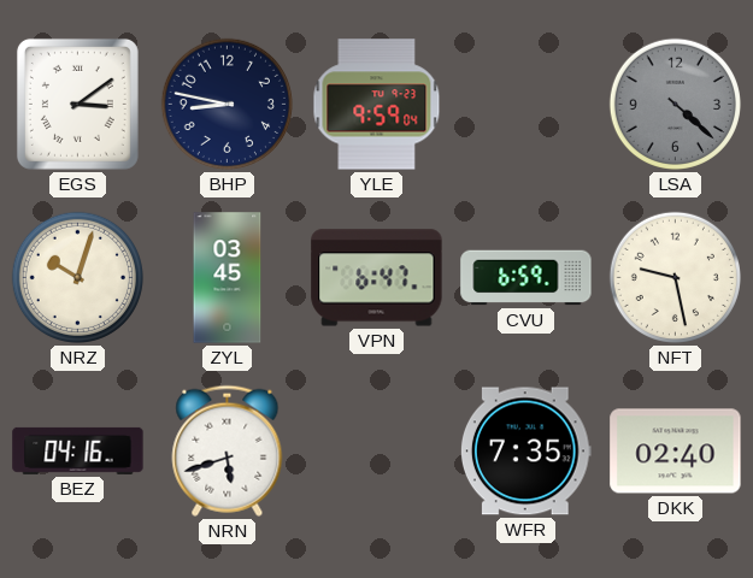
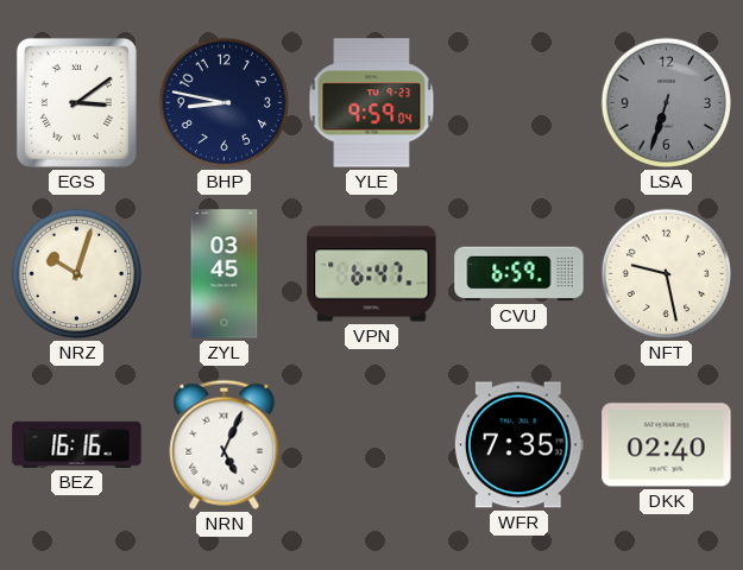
LSA: 4:22 -> 6:33
BEZ: 04:16 -> 16:16
NRN: 5:42 -> 5:04
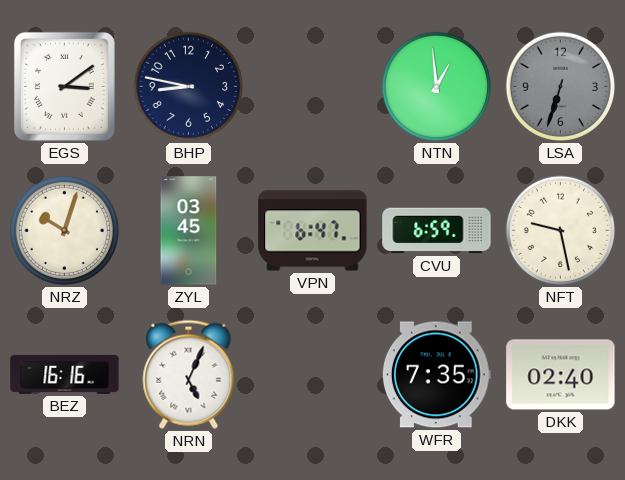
YLE: 9:59 -> none
NTN: none -> 12:59
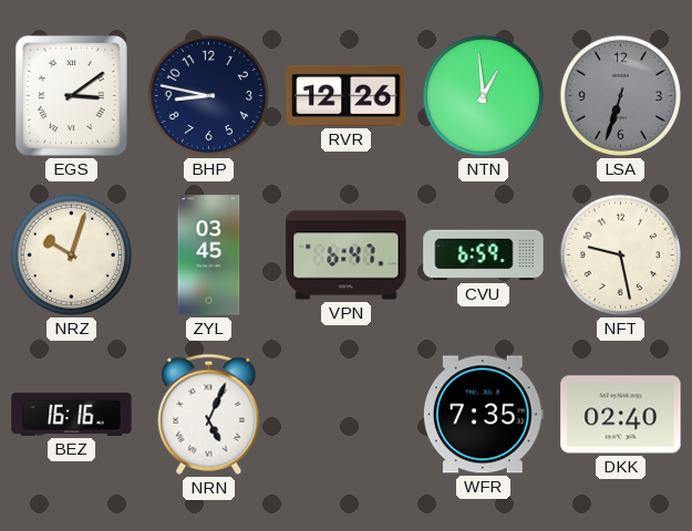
RVR: none -> 12:26
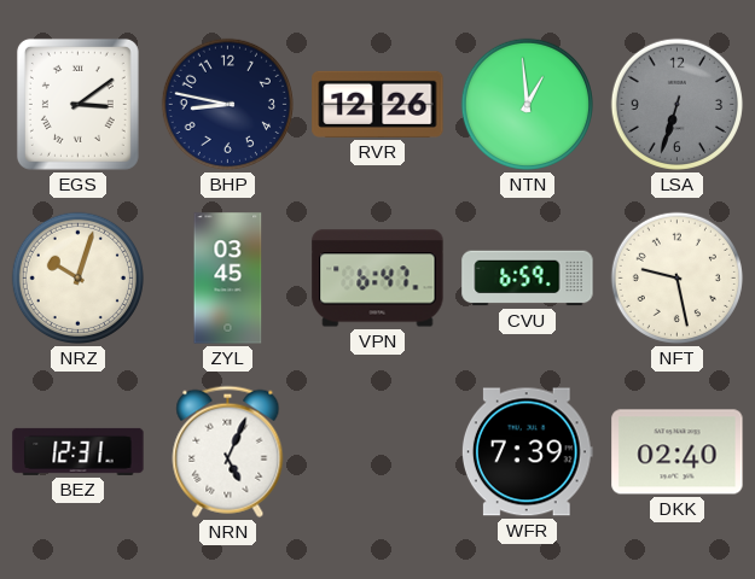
BEZ: 16:16 -> 12:31
WFR: 7:35 -> 7:39
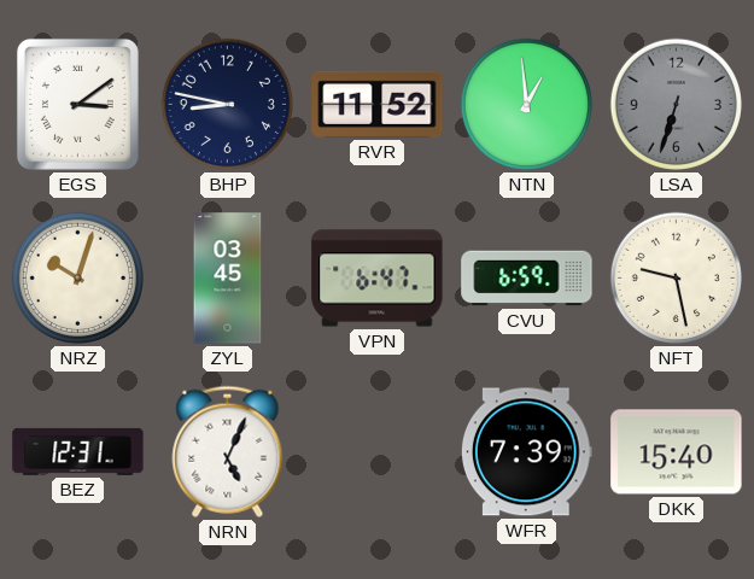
RVR: 12:26 -> 11:52
DKK: 02:40 -> 15:40
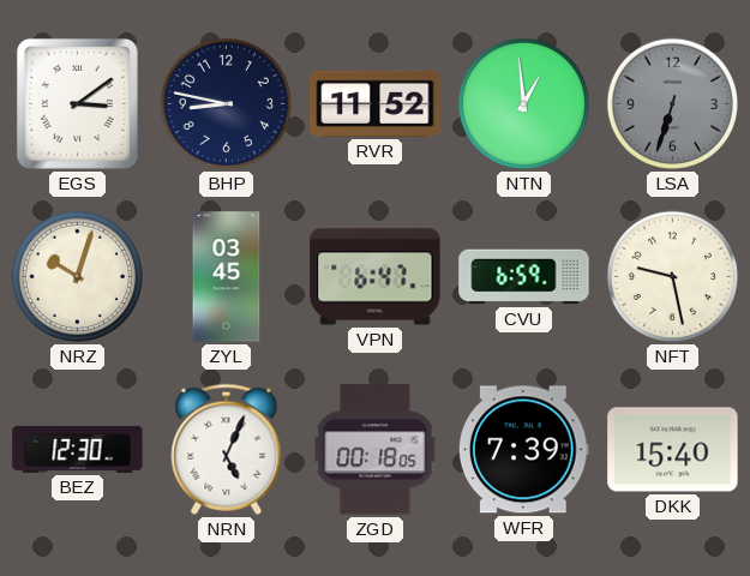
BEZ: 12:31 -> 12:30
ZGD: none -> 00:18
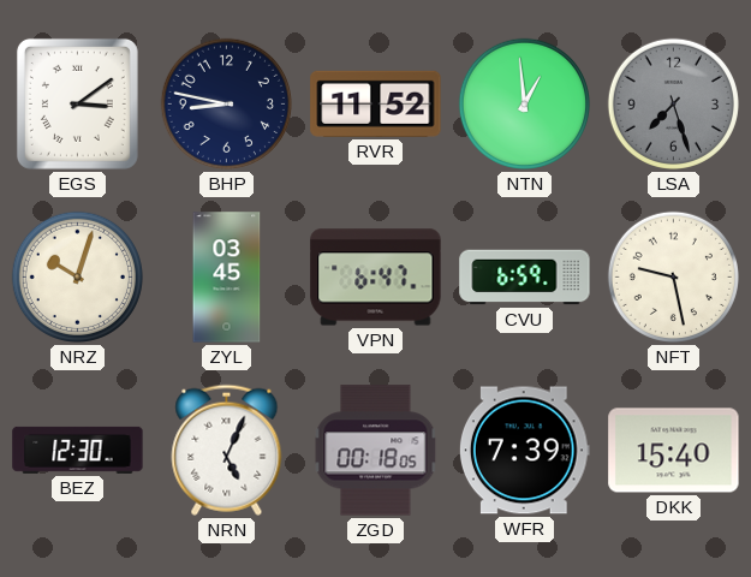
LSA: 6:33 -> 7:27
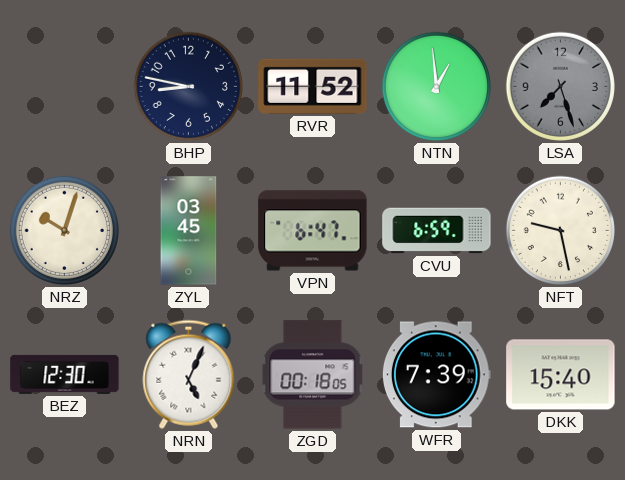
EGS: 3:09 -> none
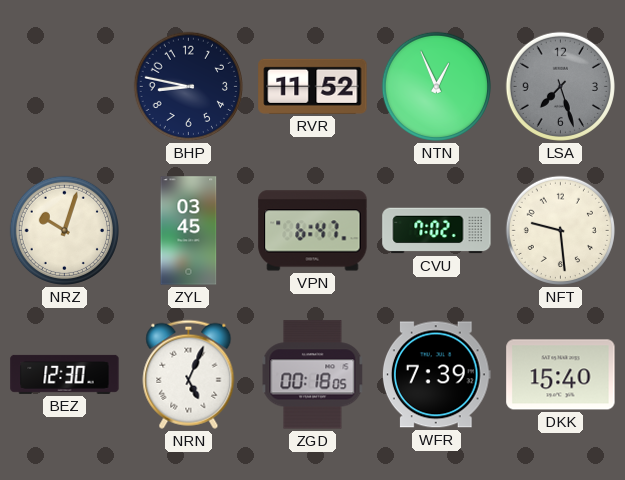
NTN: 12:59 -> 12:56
CVU: 6:59 -> 7:02
NFT: 9:28 -> 9:29
